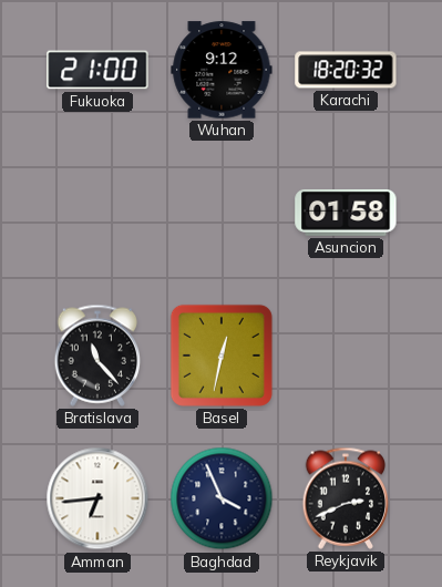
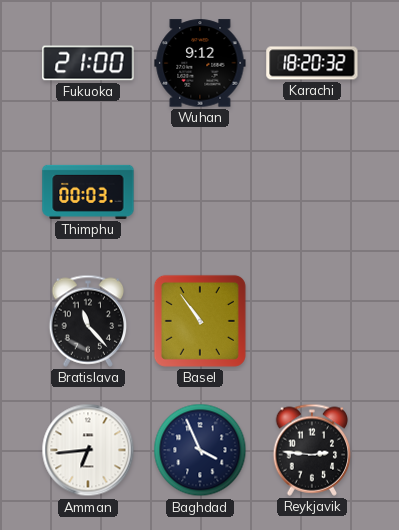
Thimphu: none -> 00:03
Asuncion: 01:58 -> none
Basel: 12:32 -> 10:54
Reykjavik: 2:41 -> 2:46
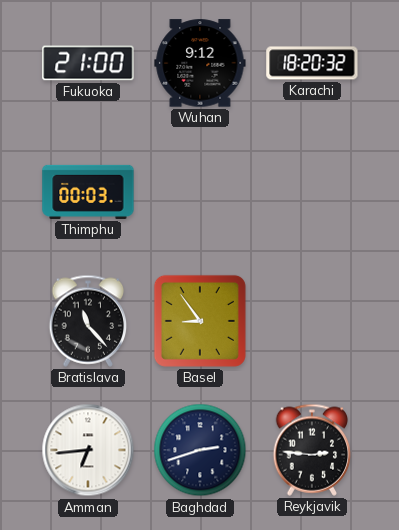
Basel: 10:54 -> 8:54
Baghdad: 3:56 -> 2:42
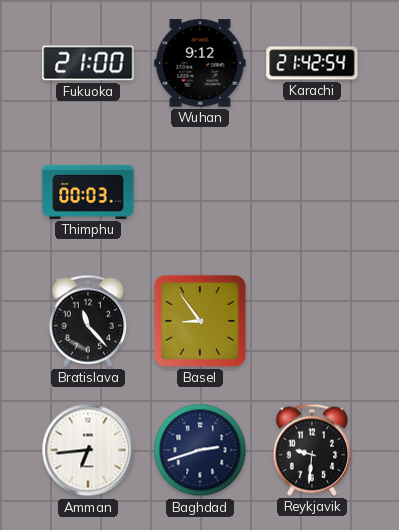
Karachi: 18:20 -> 21:42
Reykjavik: 2:46 -> 9:31
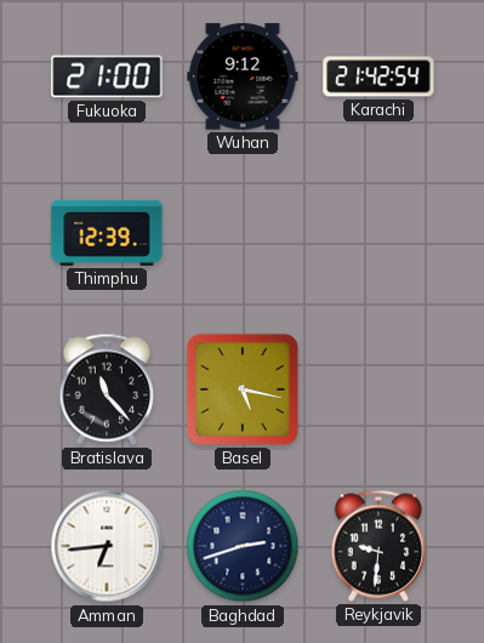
Thimphu: 00:03 -> 12:39
Basel: 8:54 -> 5:17
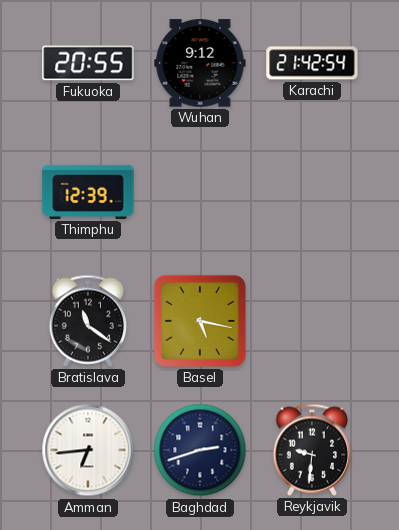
Fukuoka: 21:00 -> 20:55
Bratislava: 11:23 -> 11:21
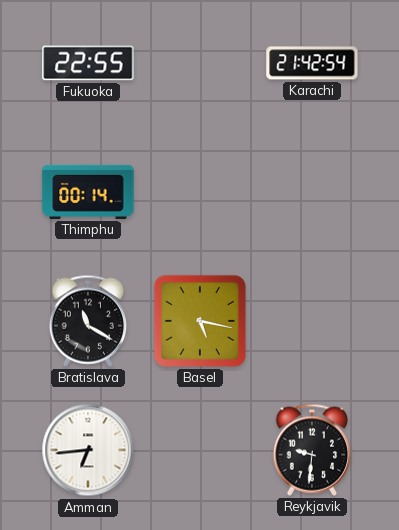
Fukuoka: 20:55 -> 22:55
Wuhan: 9:12 -> none
Thimphu: 12:39 -> 00:14
Bratislava: 11:21 -> 11:20
Baghdad: 2:42 -> none
